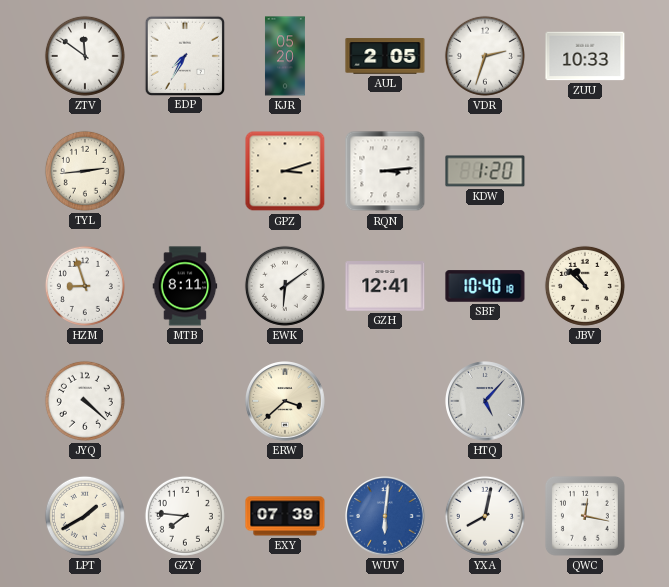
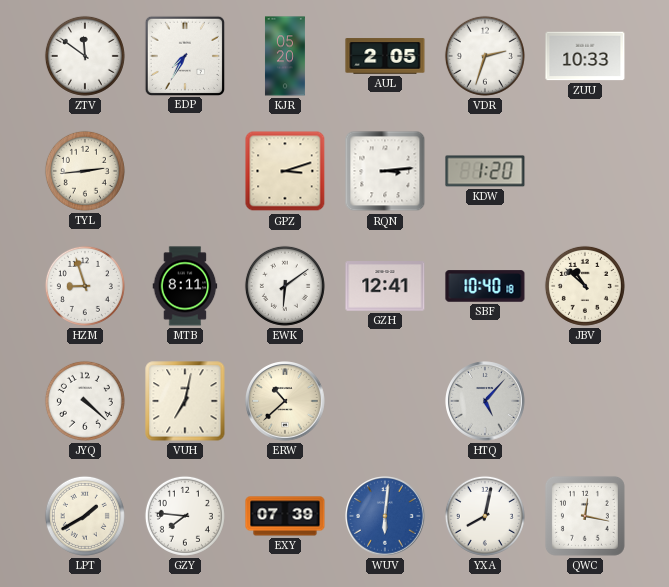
VUH: none -> 7:02
ERW: 3:38 -> 10:38
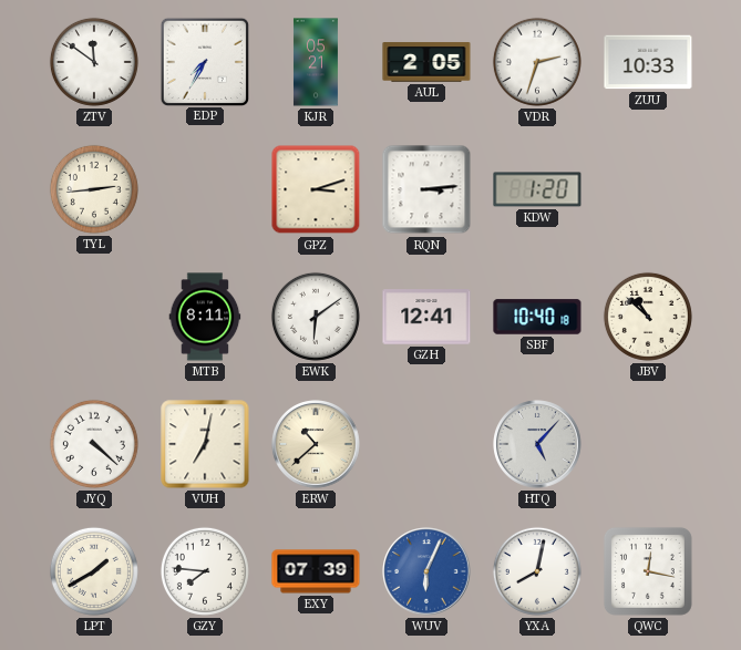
KJR: 05:20 -> 05:21
HZM: 8:57 -> none
WUV: 6:01 -> 6:04
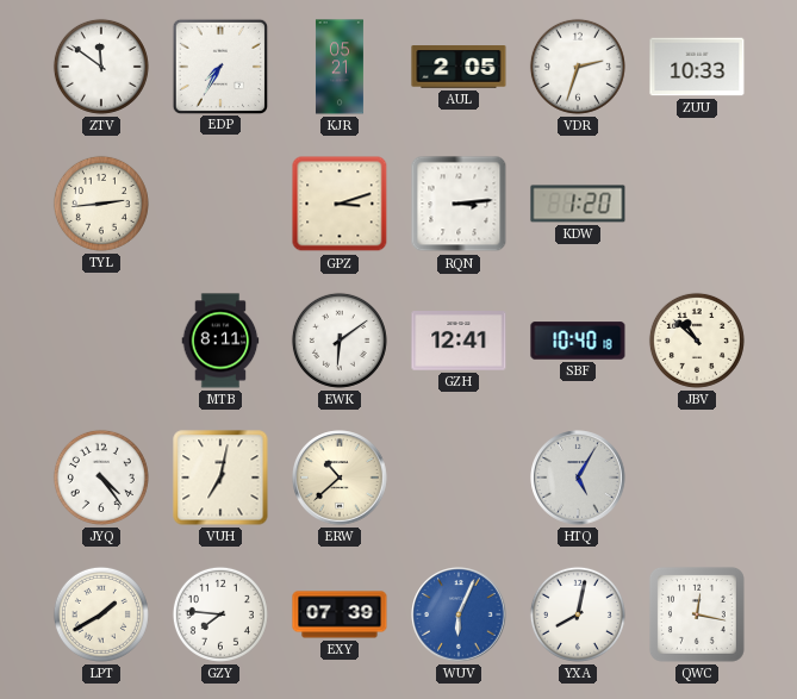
JYQ: 4:22 -> 4:24
HTQ: 5:07 -> 5:05
